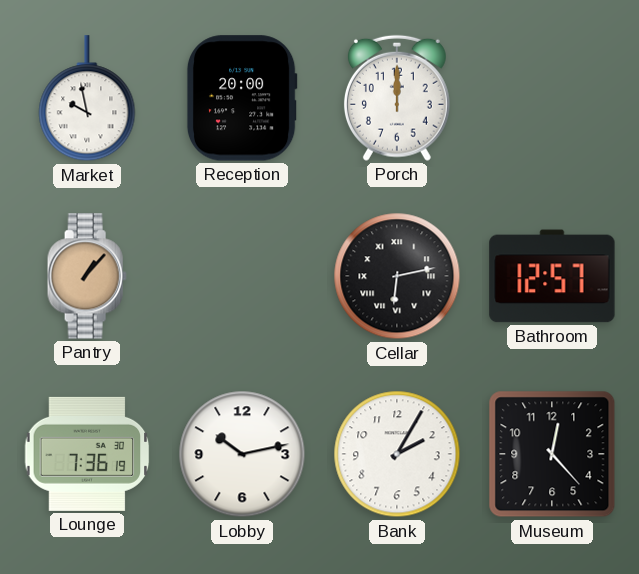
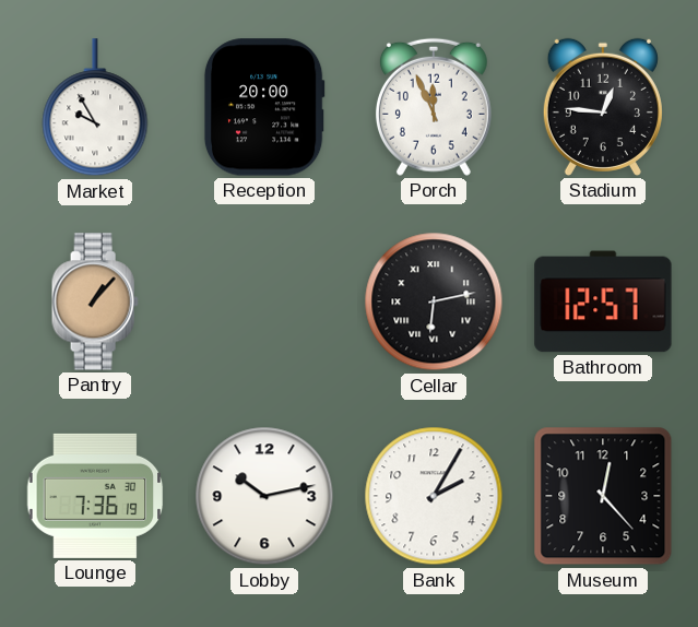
Market: 9:58 -> 9:55
Porch: 12:00 -> 11:56
Stadium: none -> 12:46
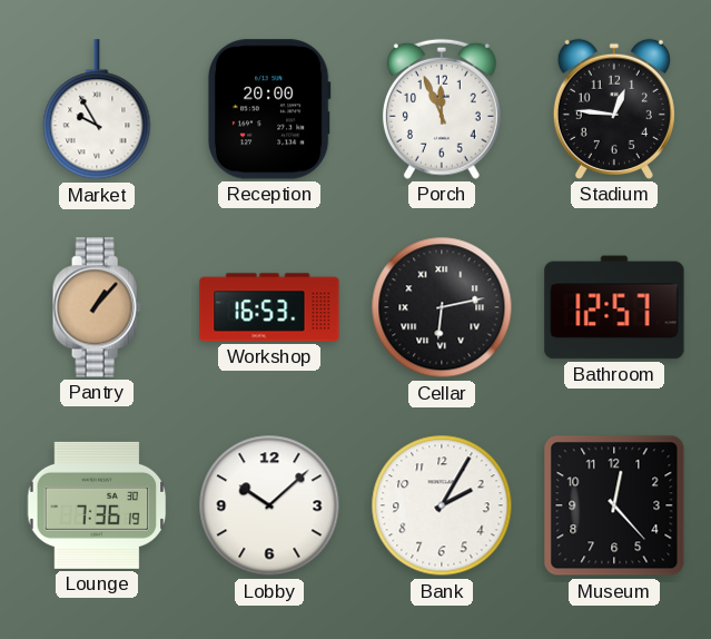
Workshop: none -> 16:53
Lobby: 10:13 -> 10:08
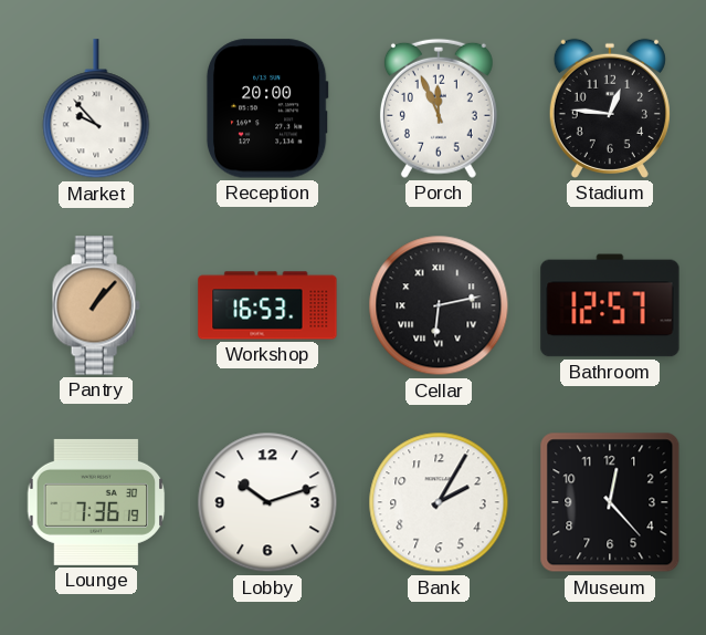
Market: 9:55 -> 9:53
Lobby: 10:08 -> 10:12
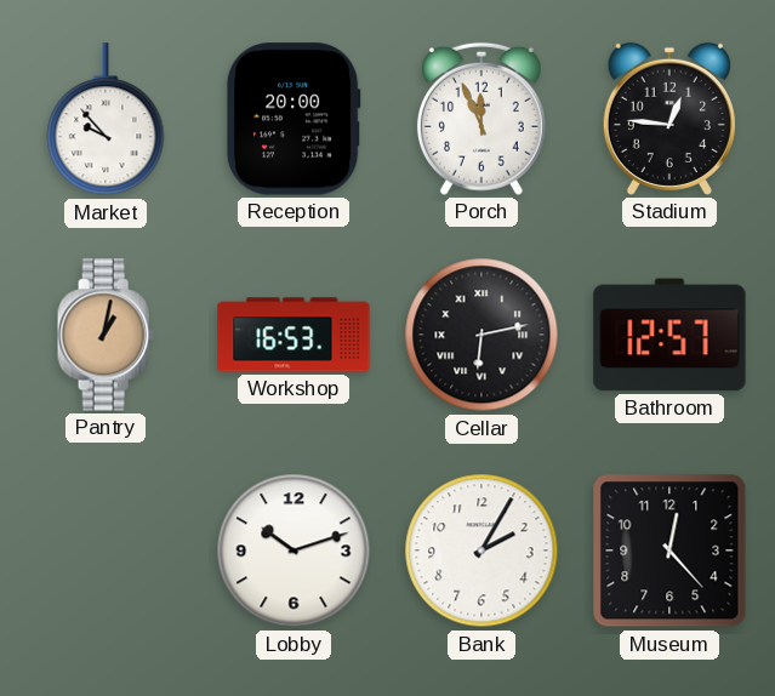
Pantry: 1:07 -> 1:02
Lounge: 7:36 -> none
